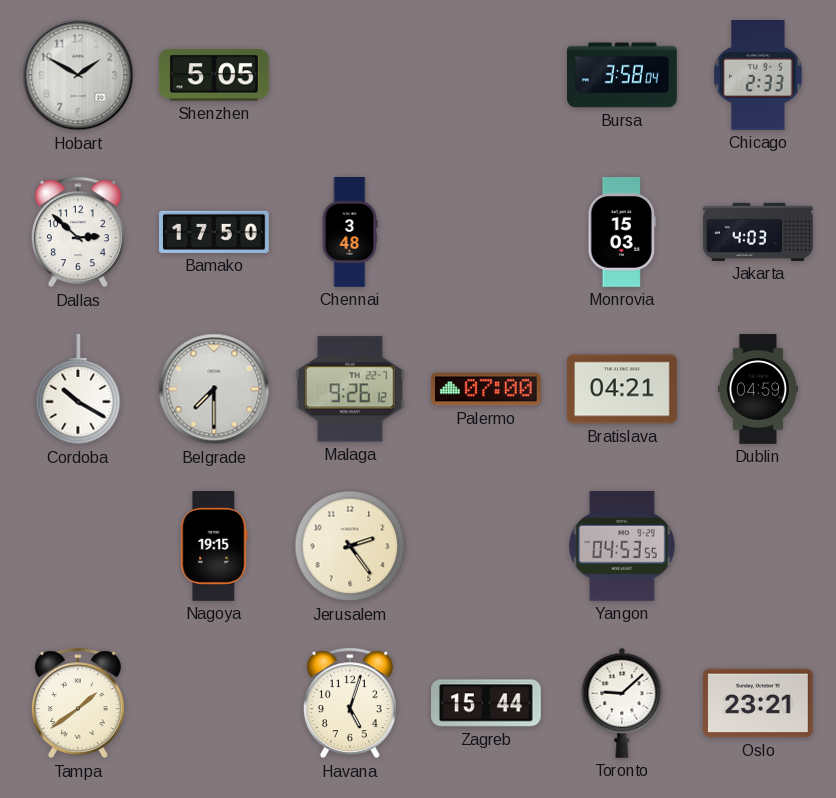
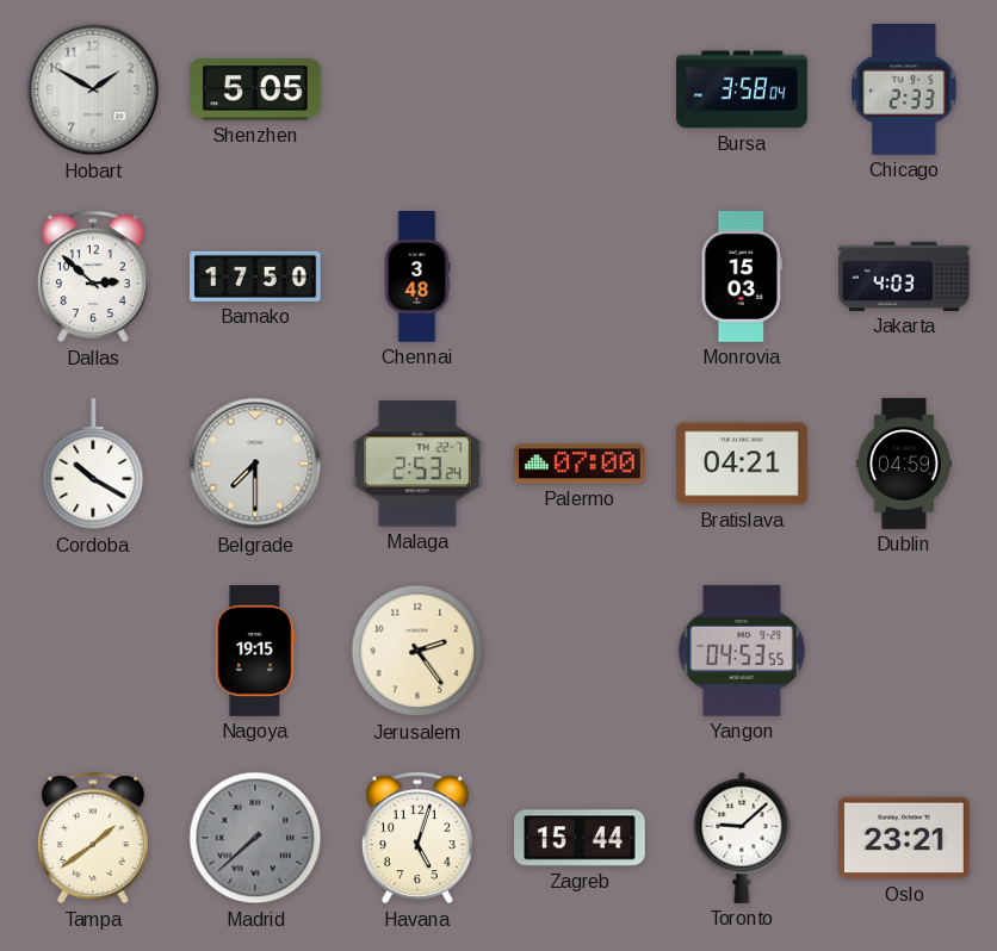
Malaga: 9:26 -> 2:53
Madrid: none -> 7:38
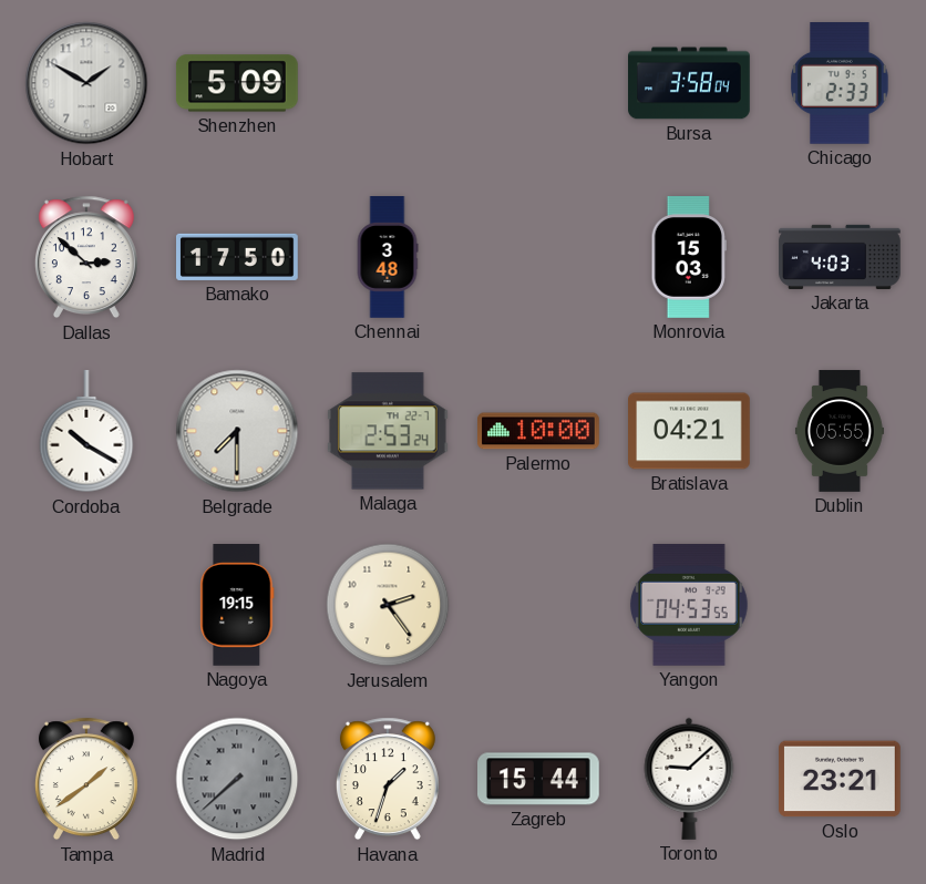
Shenzhen: 5:05 -> 5:09
Palermo: 07:00 -> 10:00
Dublin: 04:59 -> 05:55
Havana: 5:03 -> 1:33
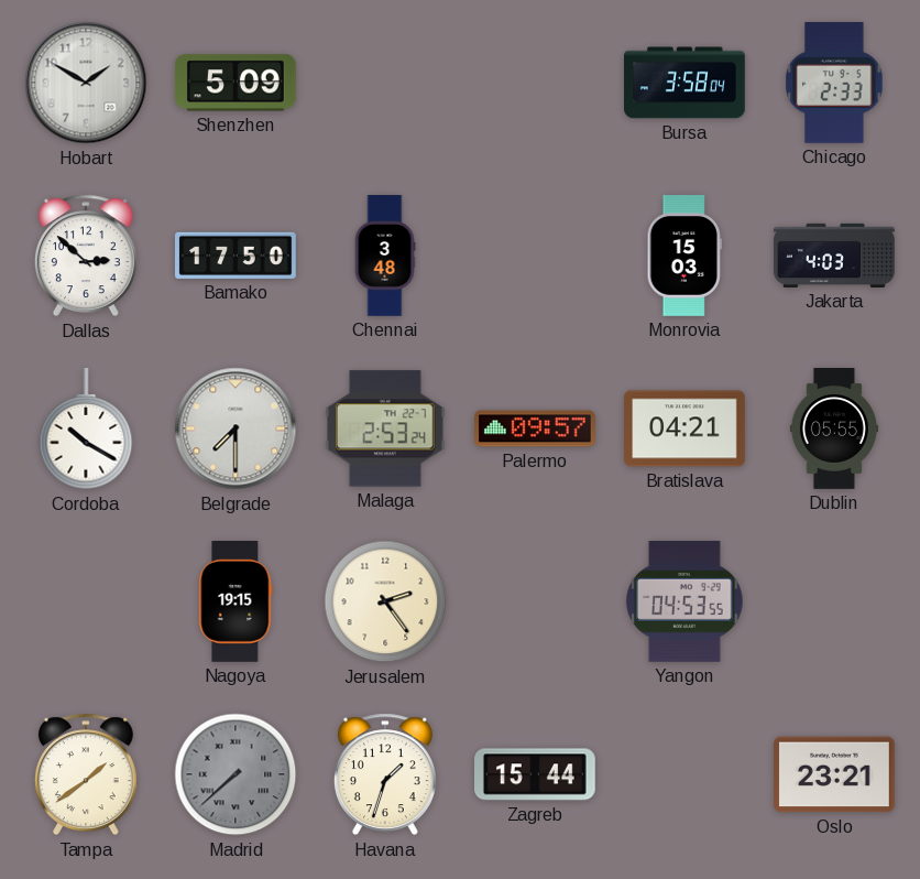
Palermo: 10:00 -> 09:57
Toronto: 9:08 -> none
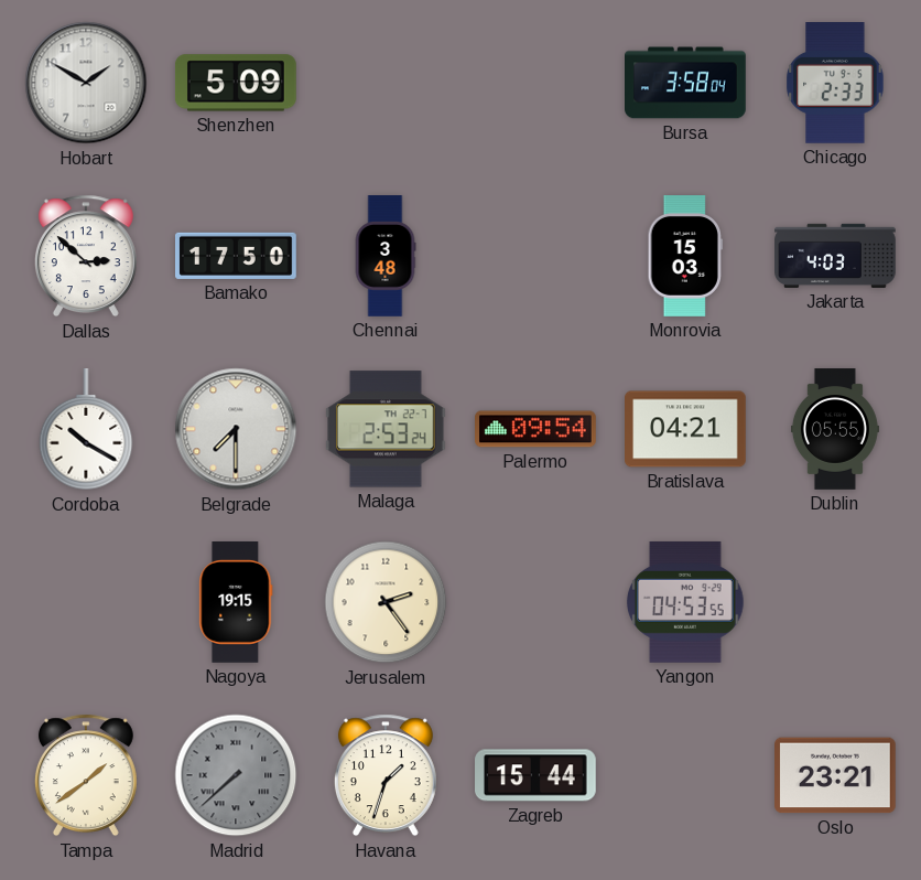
Palermo: 09:57 -> 09:54
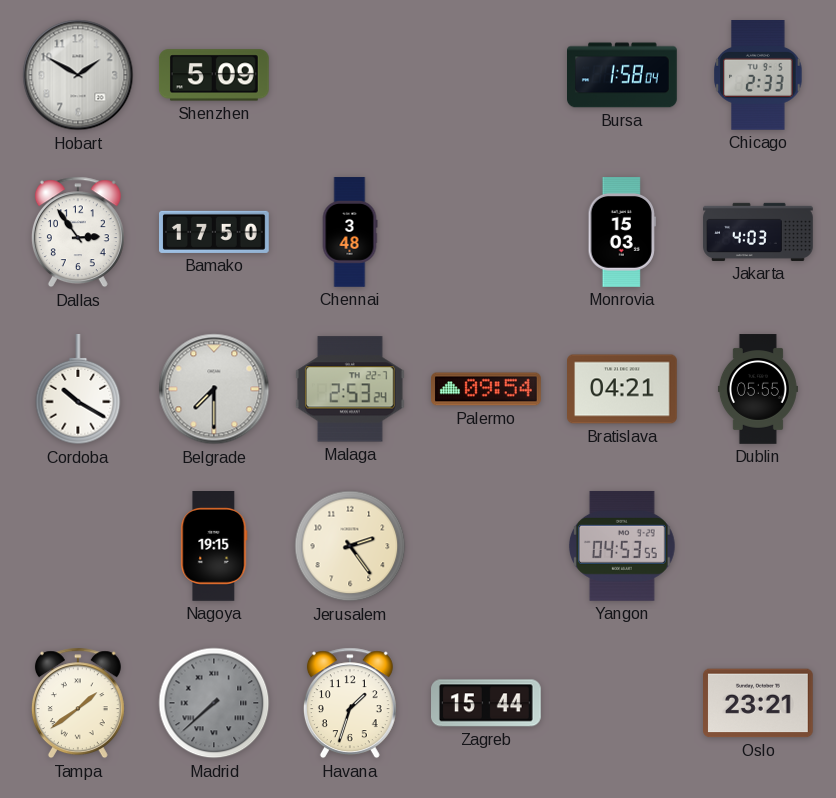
Bursa: 3:58 -> 1:58
Dallas: 2:52 -> 2:54
